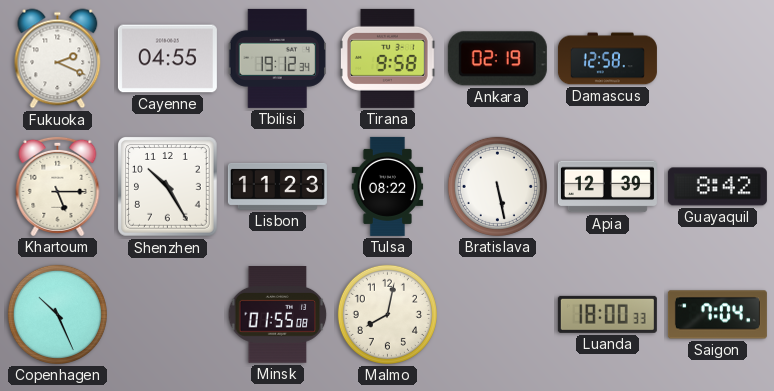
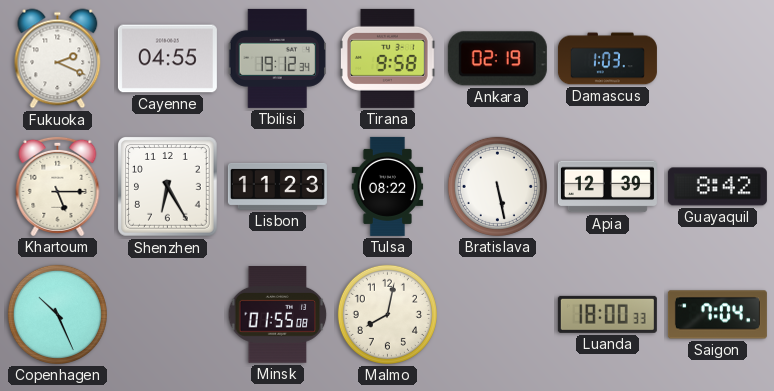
Damascus: 12:58 -> 1:03
Shenzhen: 10:25 -> 6:25
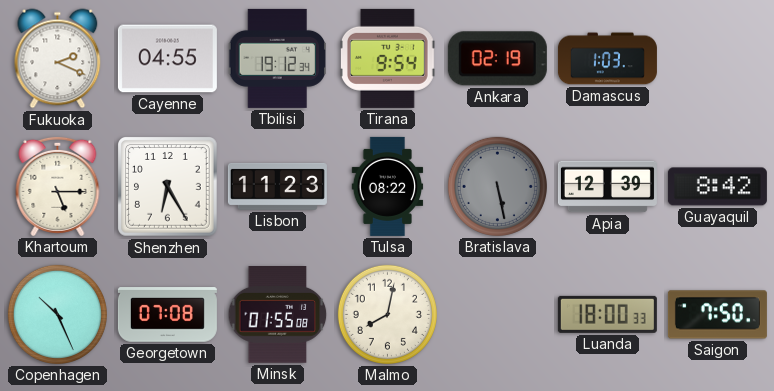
Tirana: 9:58 -> 9:54
Bratislava dial: white -> grey
Georgetown: none -> 07:08
Saigon: 7:04 -> 7:50
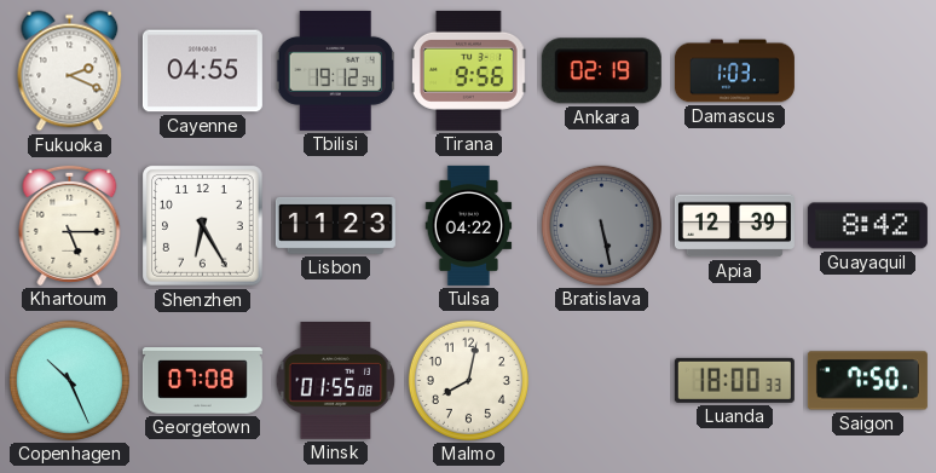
Tirana: 9:54 -> 9:56
Tulsa: 08:22 -> 04:22
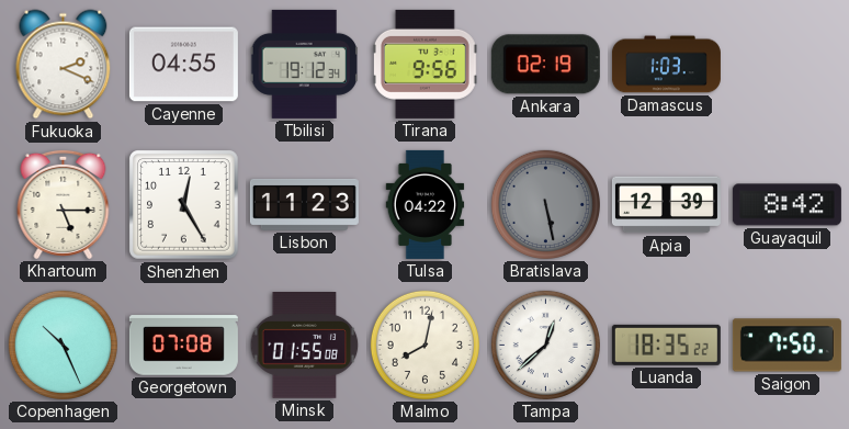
Shenzhen: 6:25 -> 12:25
Tampa: none -> 12:38
Luanda: 18:00 -> 18:35
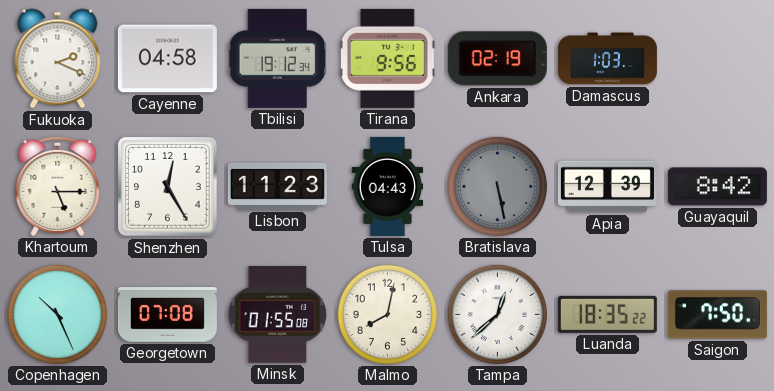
Cayenne: 04:55 -> 04:58
Tulsa: 04:22 -> 04:43
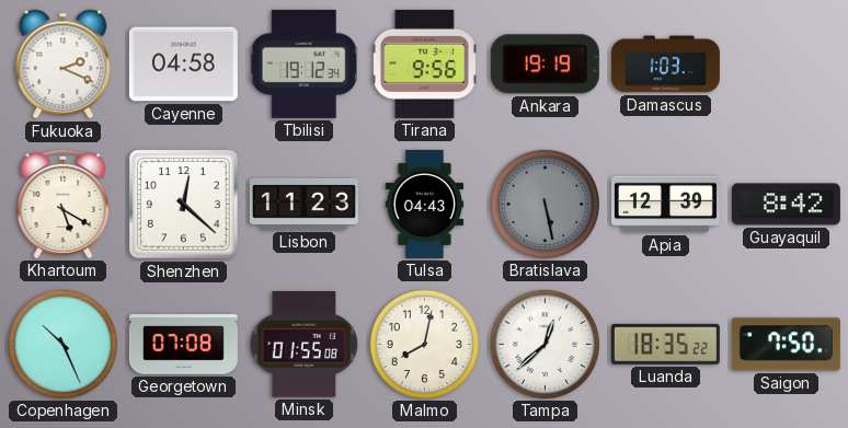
Ankara: 02:19 -> 19:19
Khartoum: 5:15 -> 5:20
Shenzhen: 12:25 -> 12:22
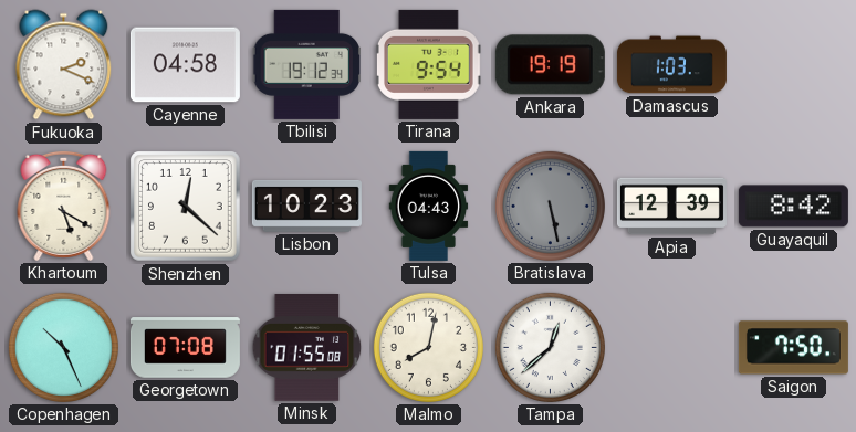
Tirana: 9:56 -> 9:54
Lisbon: 11:23 -> 10:23
Luanda: 18:35 -> none
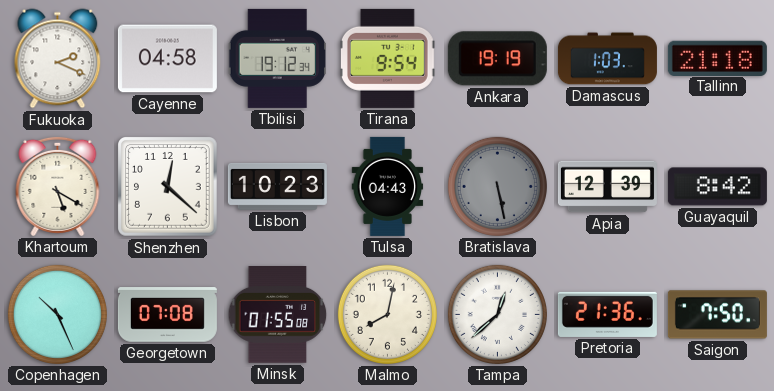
Tallinn: none -> 21:18
Pretoria: none -> 21:36
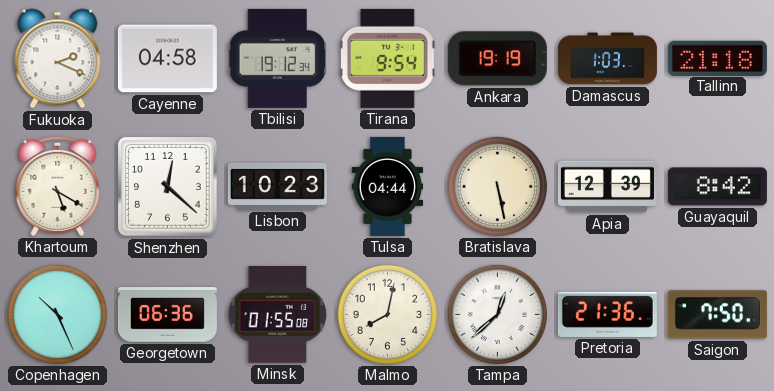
Tulsa: 04:43 -> 04:44
Bratislava dial: grey -> cream
Georgetown: 07:08 -> 06:36
